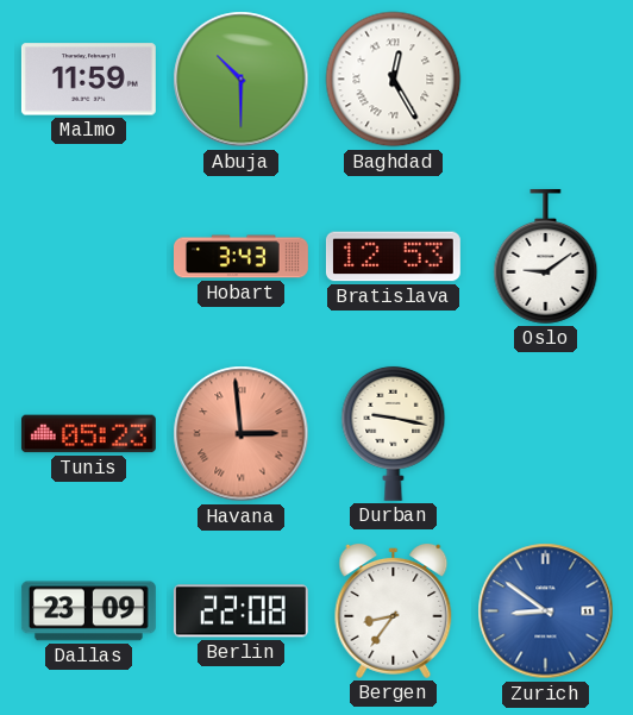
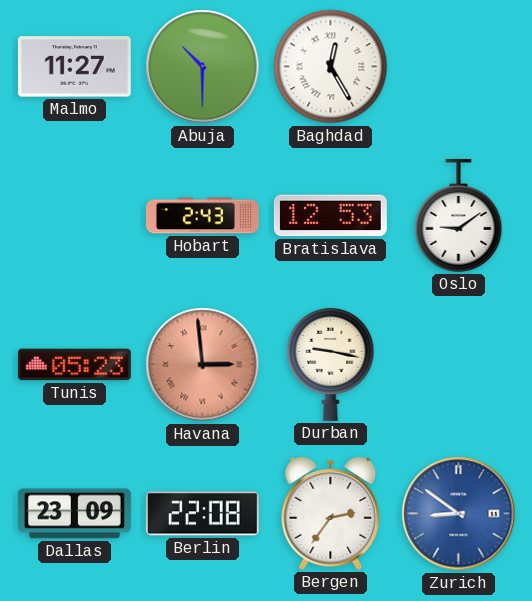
Malmo: 11:59 -> 11:27
Hobart: 3:43 -> 2:43
Bergen: 8:36 -> 2:36
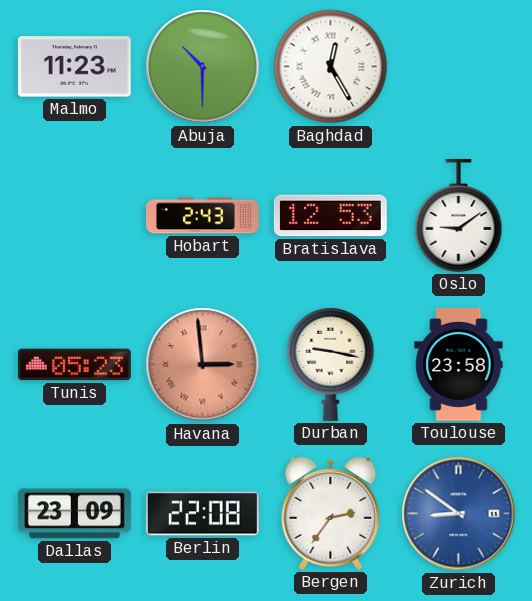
Malmo: 11:27 -> 11:23
Toulouse: none -> 23:58
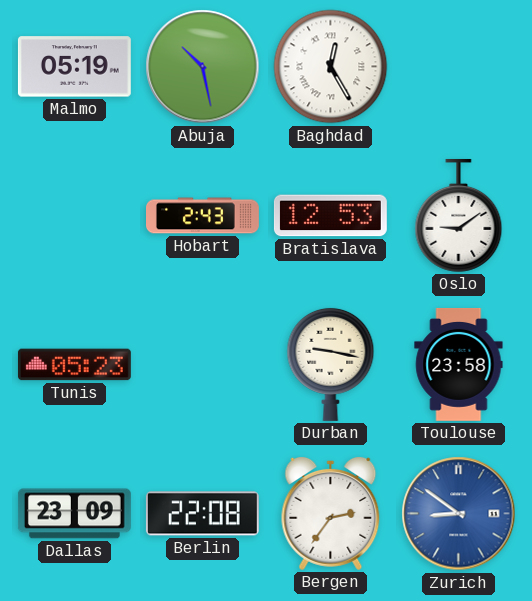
Malmo: 11:23 -> 05:19
Abuja: 10:30 -> 10:28
Havana: 2:59 -> none
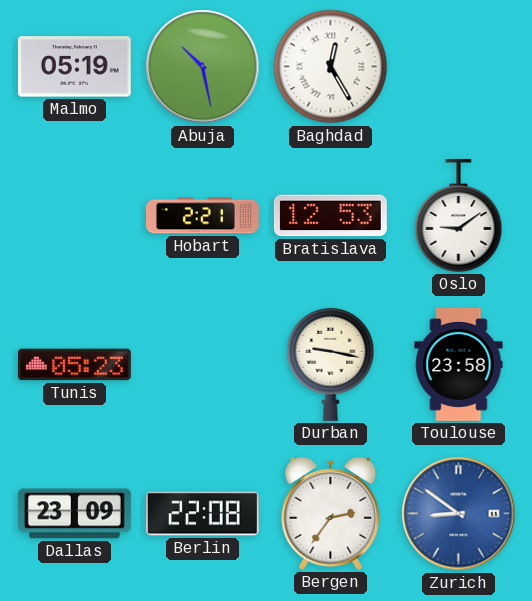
Hobart: 2:43 -> 2:21
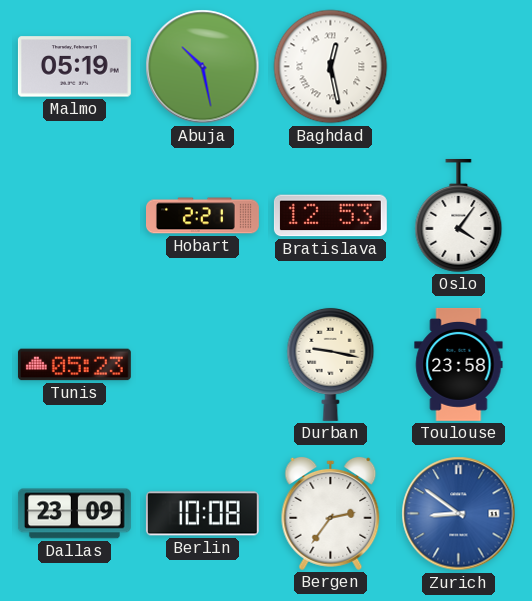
Baghdad: 12:25 -> 12:28
Oslo: 9:09 -> 4:06
Berlin: 22:08 -> 10:08
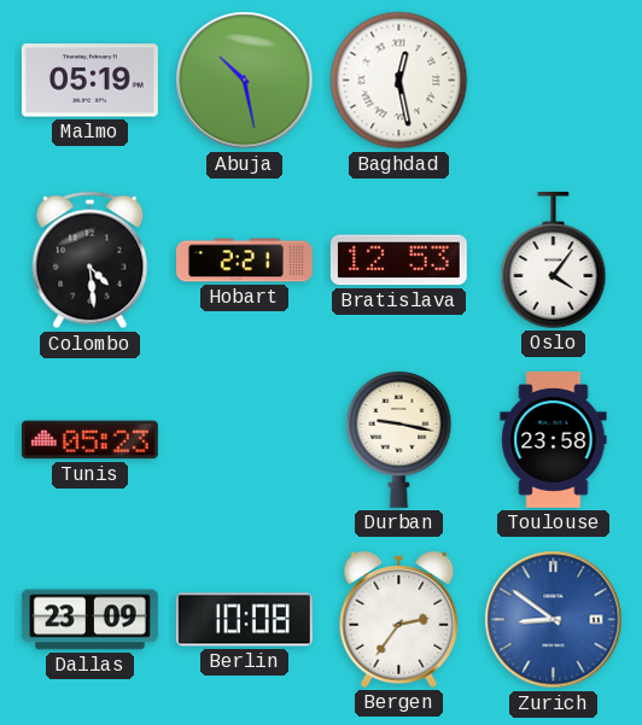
Colombo: none -> 4:29
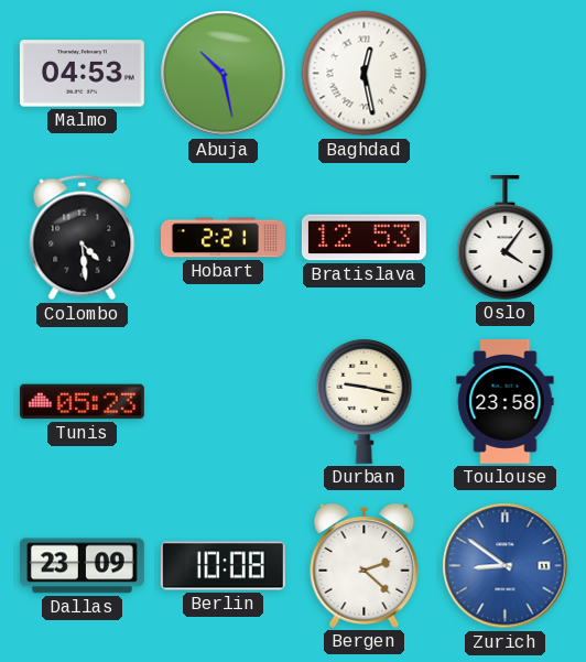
Malmo: 05:19 -> 04:53
Bergen: 2:36 -> 2:22
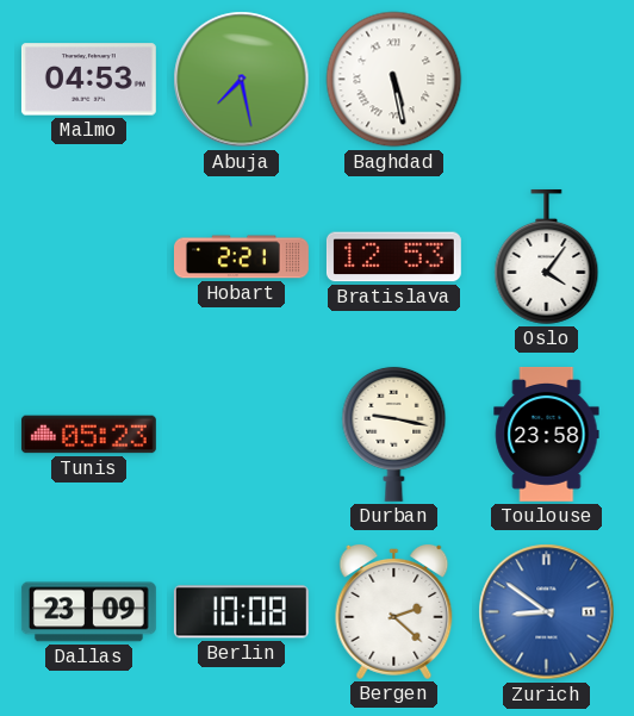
Abuja: 10:28 -> 7:28
Baghdad: 12:28 -> 5:28
Colombo: 4:29 -> none
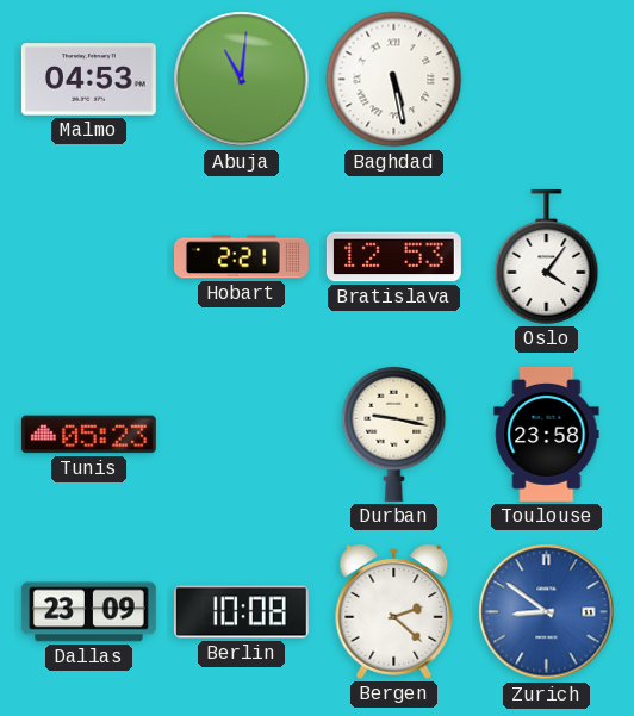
Abuja: 7:28 -> 11:01
